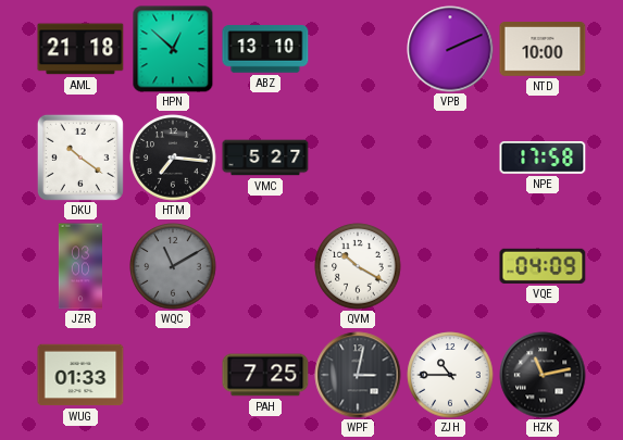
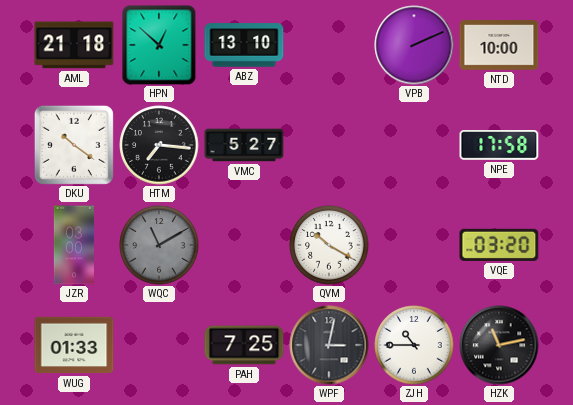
VQE: 04:09 -> 03:20
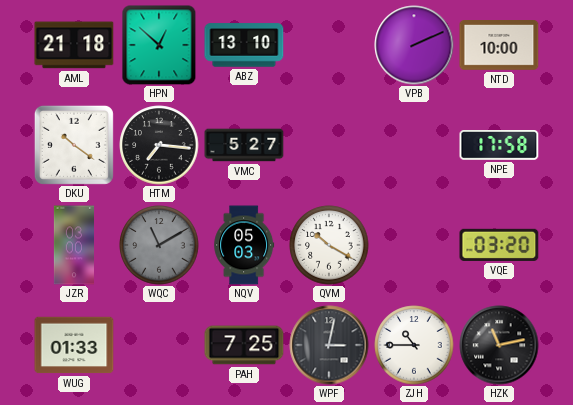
NQV: none -> 05:03
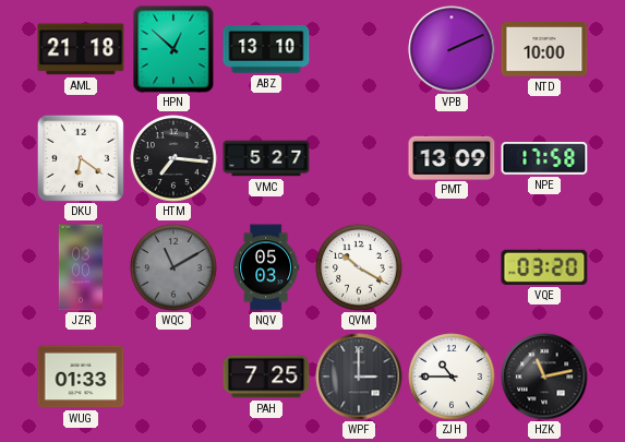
DKU: 10:21 -> 6:21
PMT: none -> 13:09
WPF: 3:02 -> 3:00
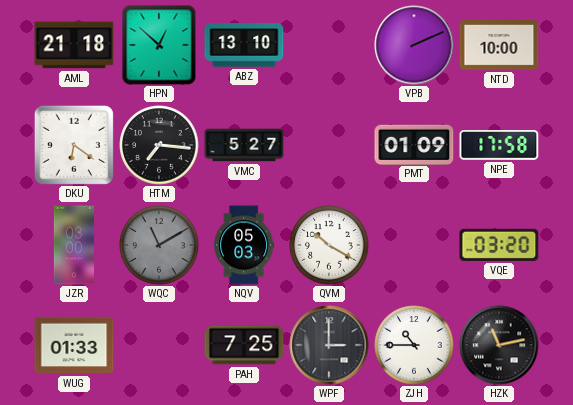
PMT: 13:09 -> 01:09
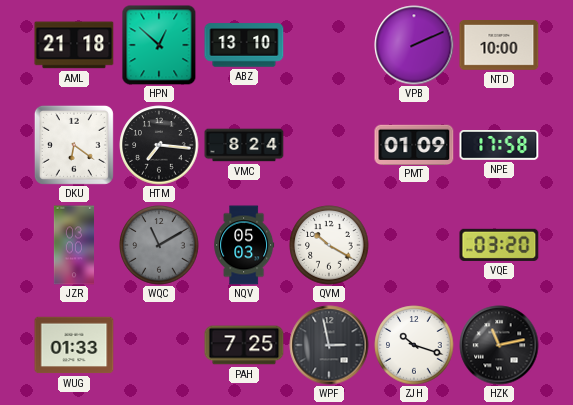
VMC: 5:27 -> 8:24
WPF: 3:00 -> 2:58
ZJH: 10:45 -> 10:18
